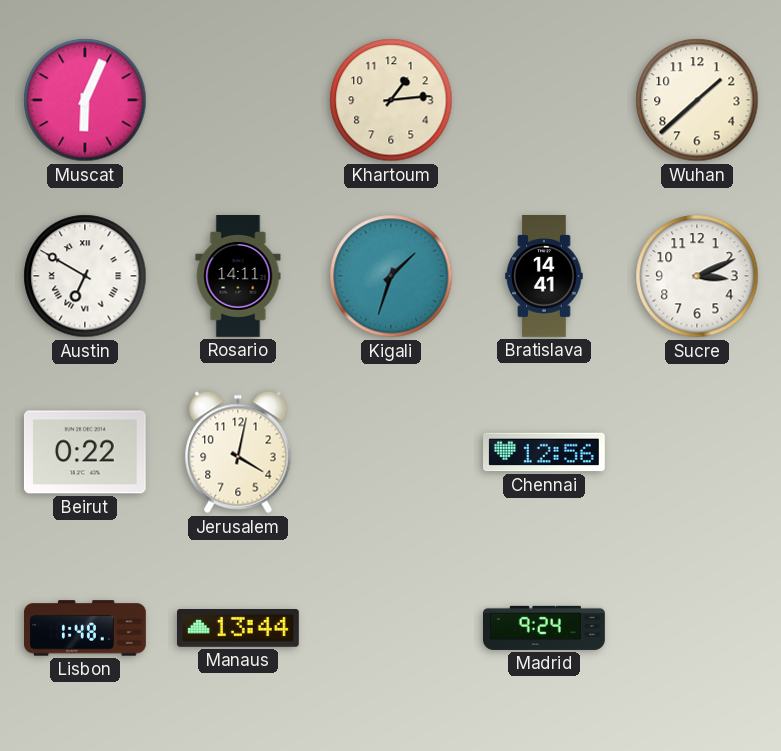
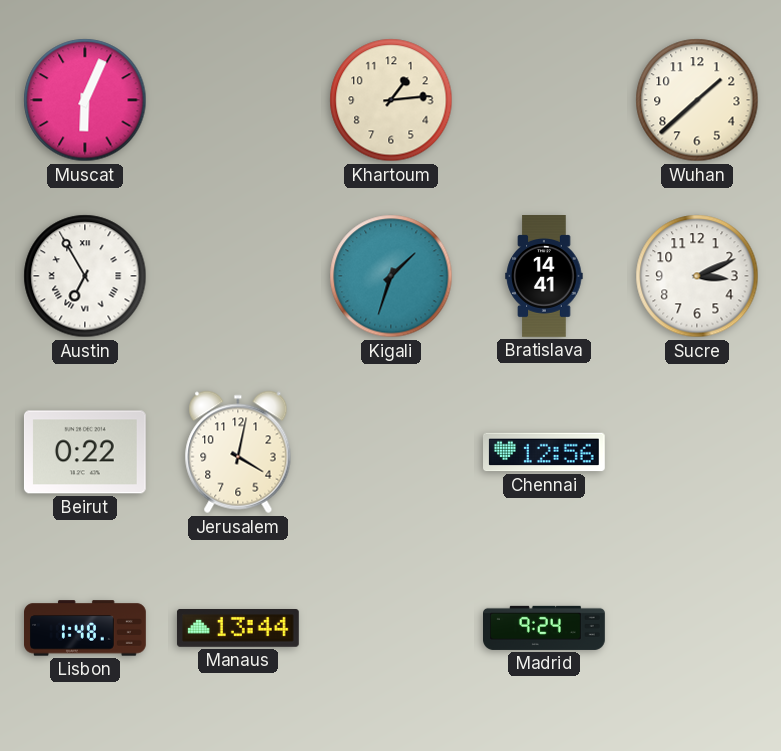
Austin: 6:50 -> 6:55
Rosario: 14:11 -> none
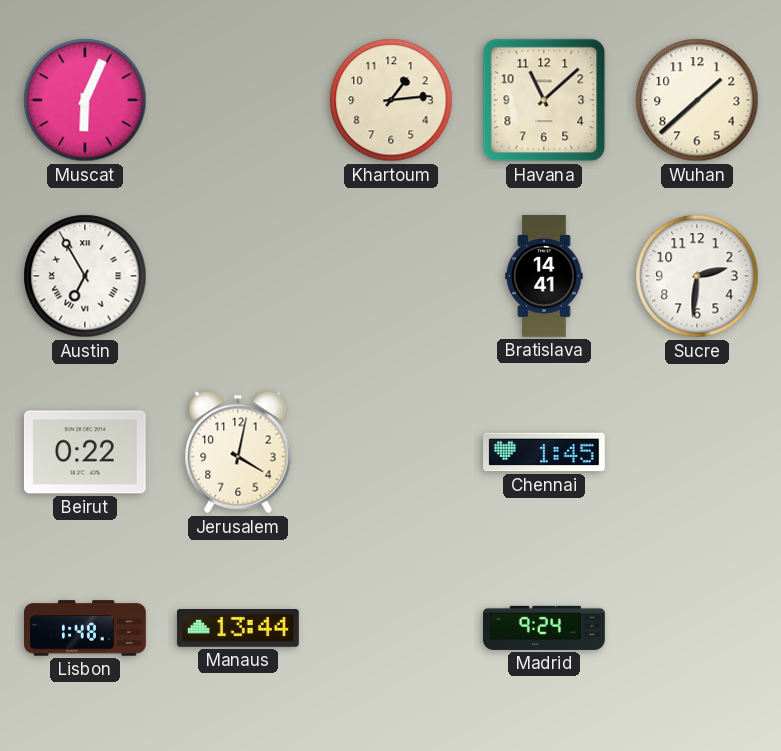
Havana: none -> 11:08
Kigali: 1:33 -> none
Sucre: 3:11 -> 2:31
Chennai: 12:56 -> 1:45
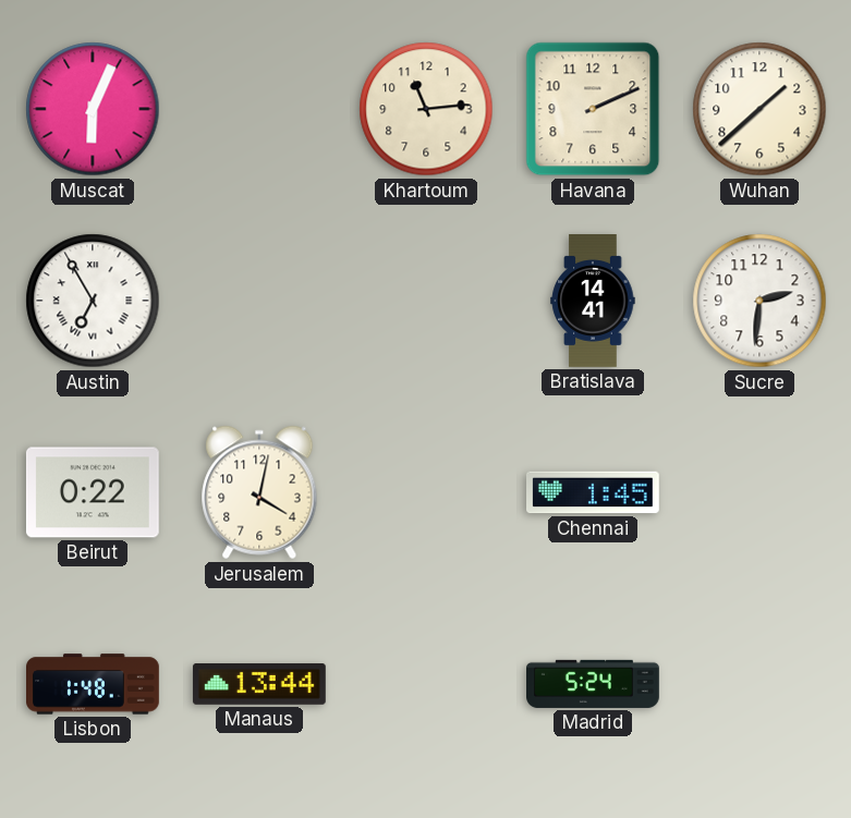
Khartoum: 1:14 -> 11:14
Havana: 11:08 -> 2:11
Madrid: 9:24 -> 5:24
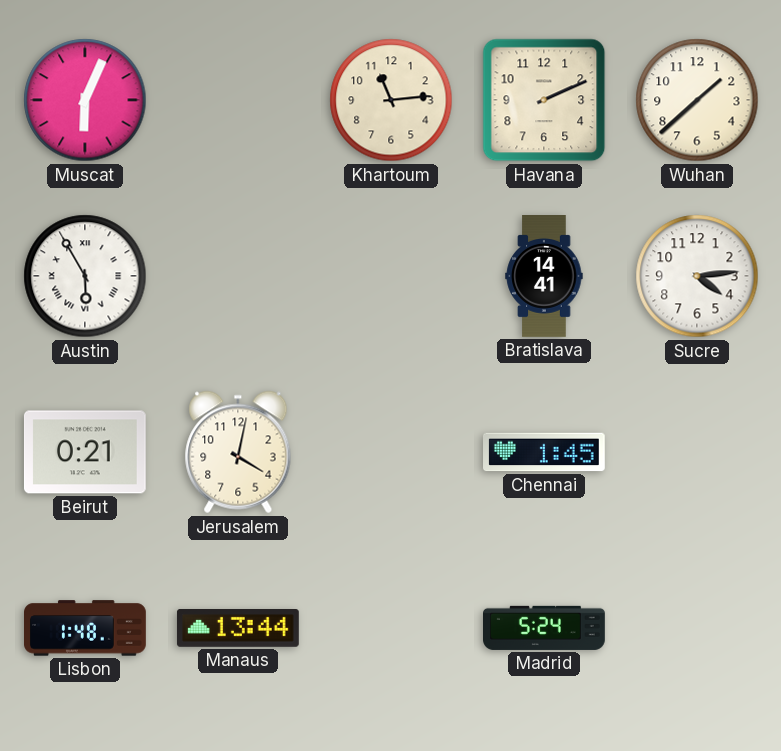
Austin: 6:55 -> 5:55
Sucre: 2:31 -> 4:14
Beirut: 0:22 -> 0:21
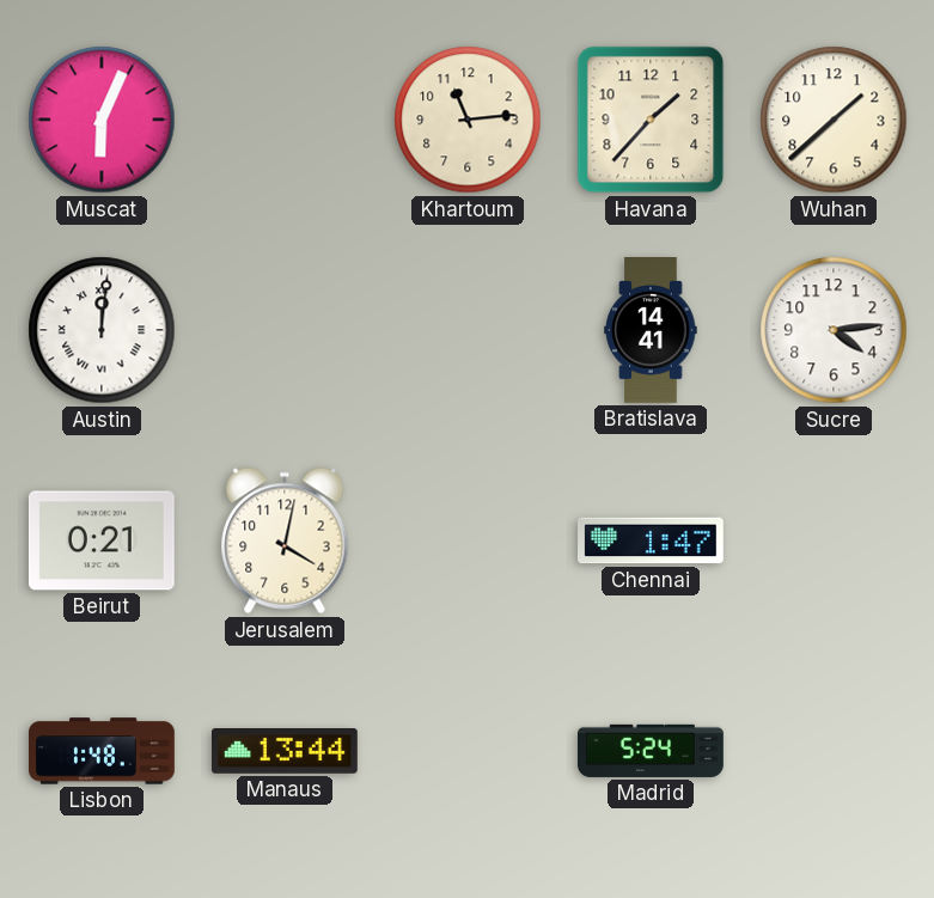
Havana: 2:11 -> 1:37
Austin: 5:55 -> 12:01
Chennai: 1:45 -> 1:47
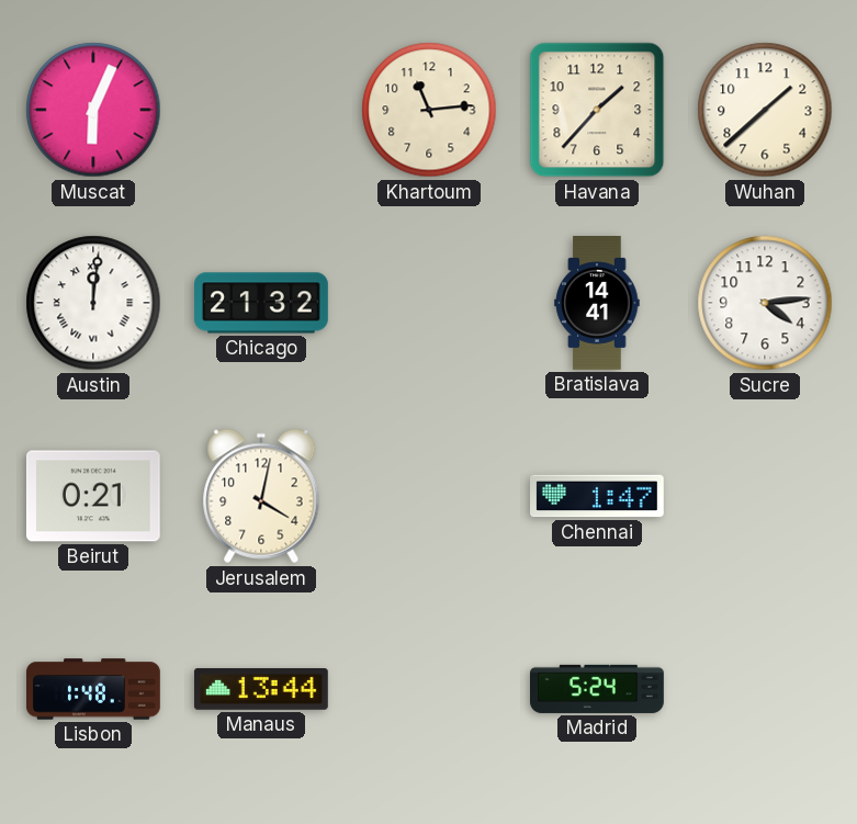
Chicago: none -> 21:32
